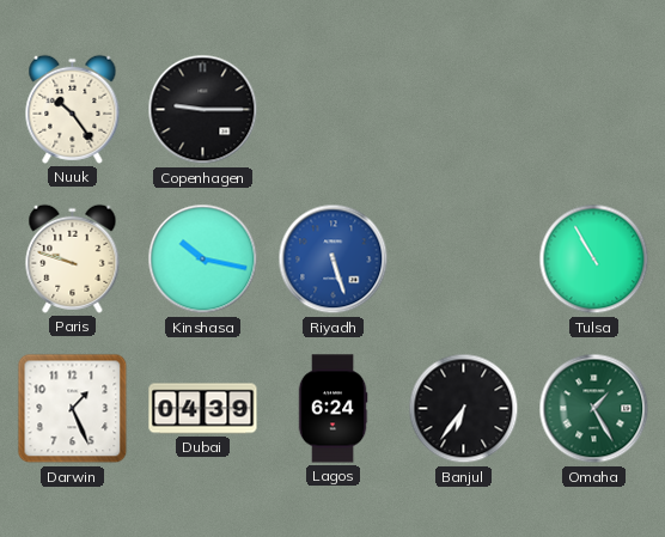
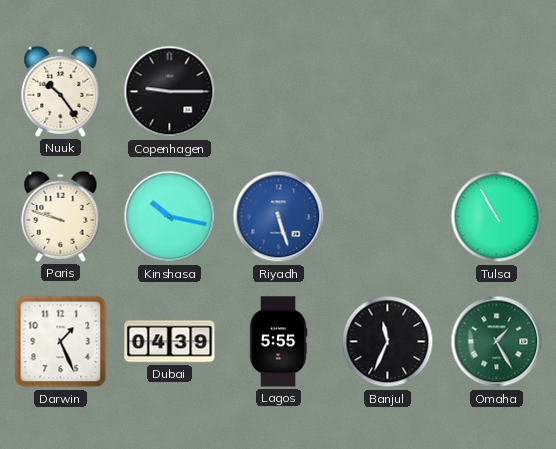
Lagos: 6:24 -> 5:55
Banjul: 6:36 -> 11:34
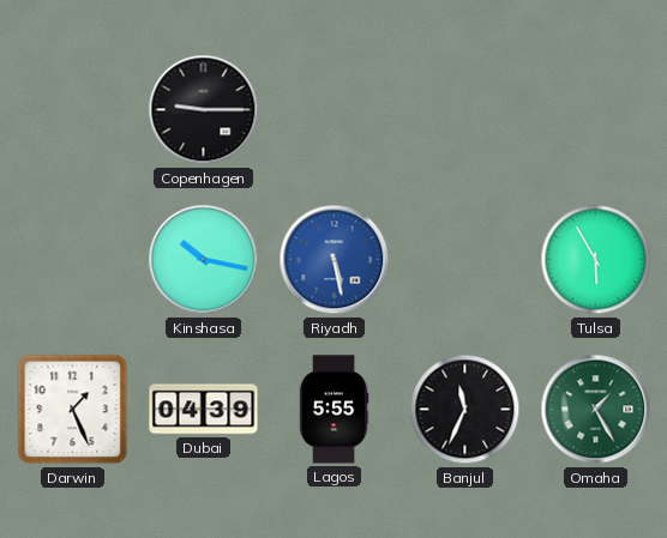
Nuuk: 10:24 -> none
Paris: 9:48 -> none
Riyadh: 5:27 -> 5:28
Tulsa: 10:55 -> 5:55
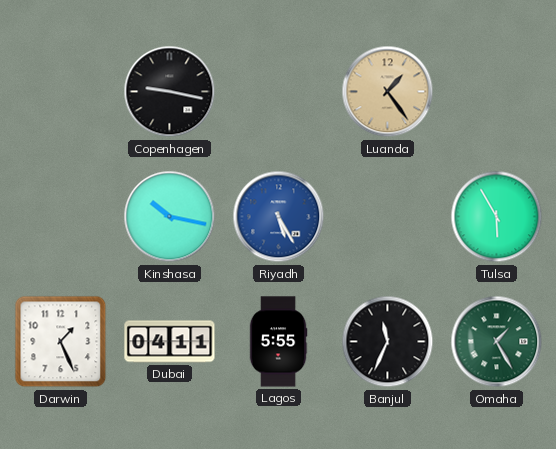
Copenhagen: 9:15 -> 9:17
Luanda: none -> 1:24
Riyadh: 5:28 -> 5:25
Dubai: 04:39 -> 04:11
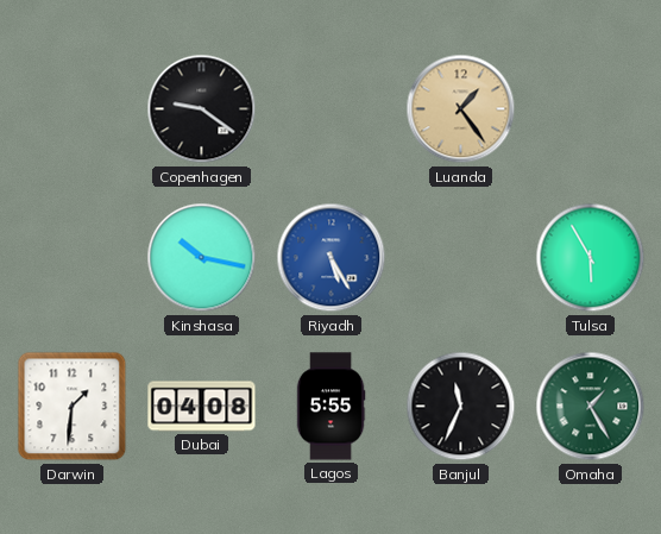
Copenhagen: 9:17 -> 9:21
Darwin: 1:26 -> 1:31
Dubai: 04:11 -> 04:08
